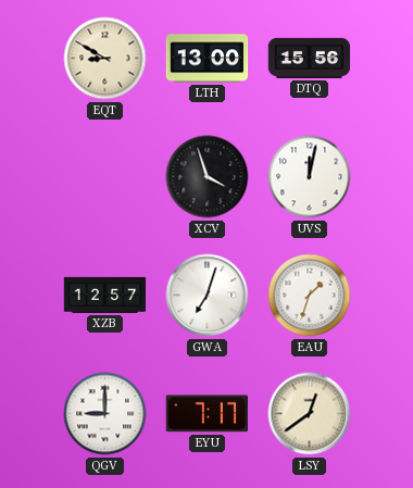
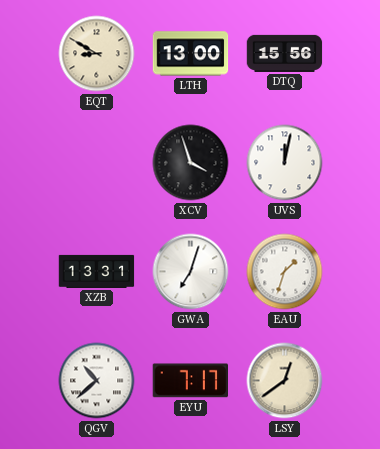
XZB: 12:57 -> 13:31
QGV: 9:00 -> 10:38
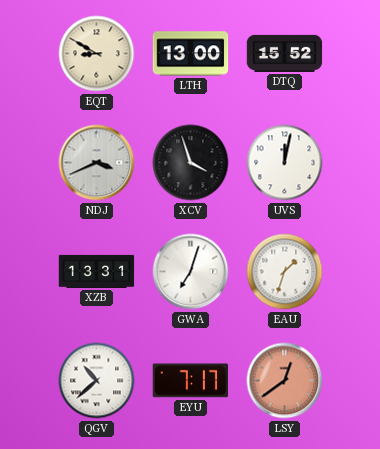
DTQ: 15:56 -> 15:52
NDJ: none -> 3:41
LSY dial: cream -> salmon
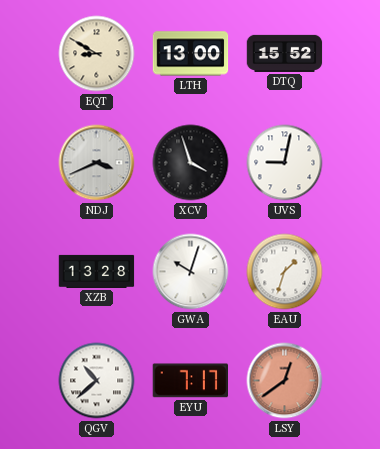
UVS: 12:02 -> 9:02
XZB: 13:31 -> 13:28
GWA: 7:03 -> 10:03
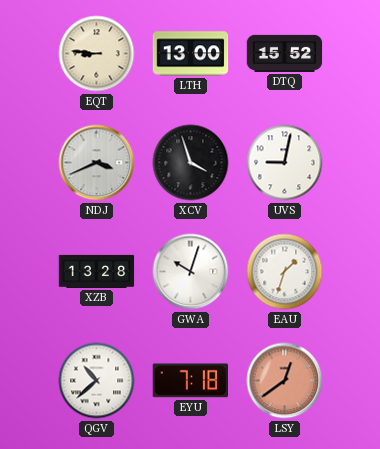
EQT: 8:50 -> 8:46
EYU: 7:17 -> 7:18
